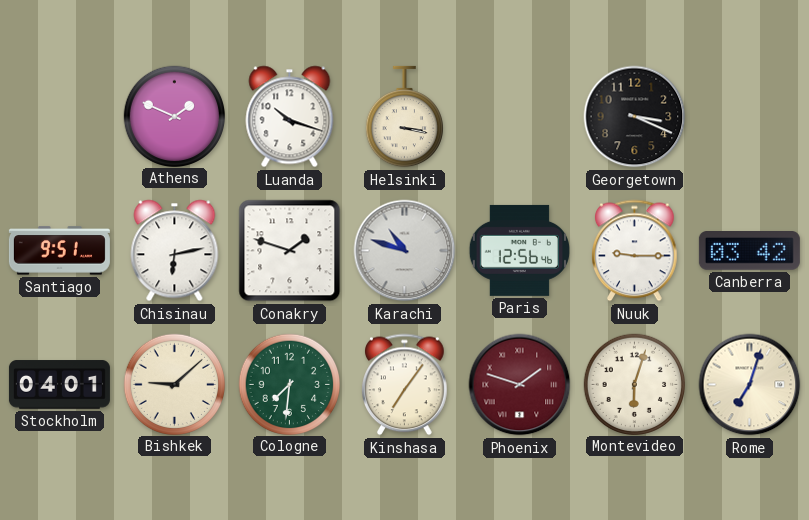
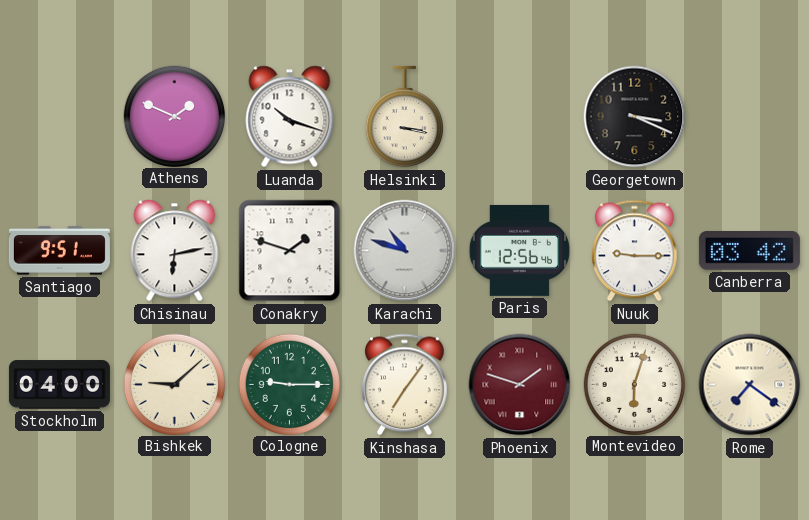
Stockholm: 04:01 -> 04:00
Cologne: 7:31 -> 9:15
Rome: 7:03 -> 7:21
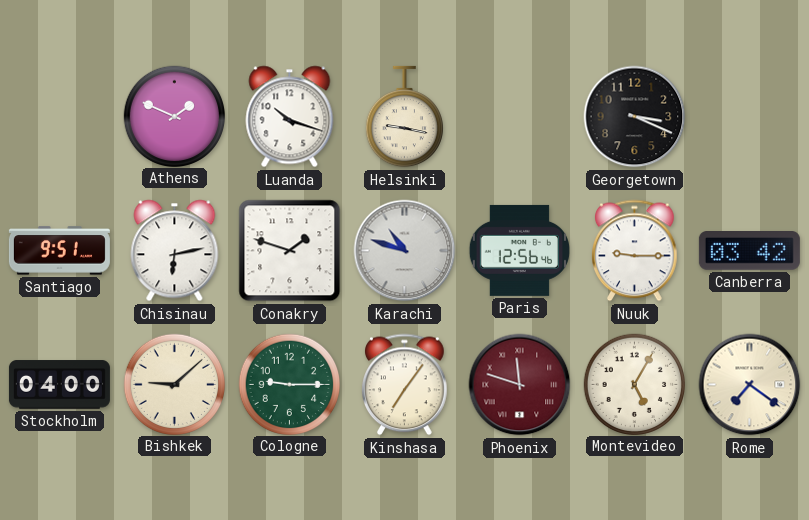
Helsinki: 3:17 -> 9:17
Phoenix: 1:48 -> 11:48
Montevideo: 6:03 -> 5:05
